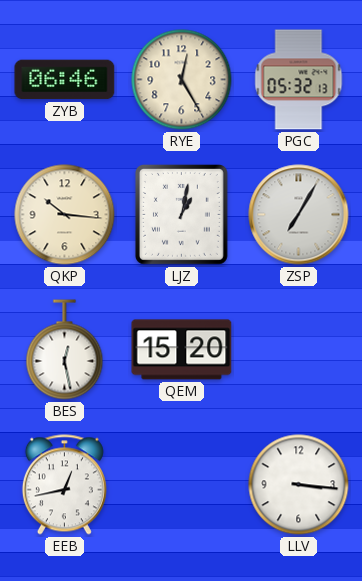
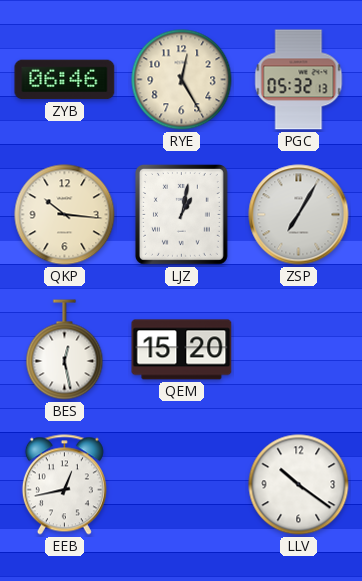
LLV: 3:16 -> 10:21
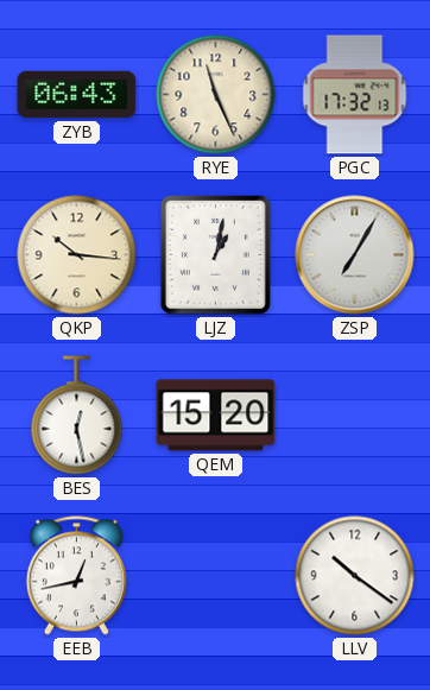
ZYB: 06:46 -> 06:43
RYE: 12:25 -> 11:26
PGC: 05:32 -> 17:32
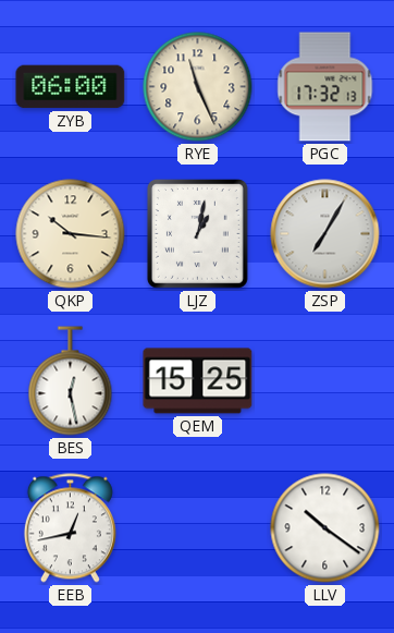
ZYB: 06:43 -> 06:00
QEM: 15:20 -> 15:25
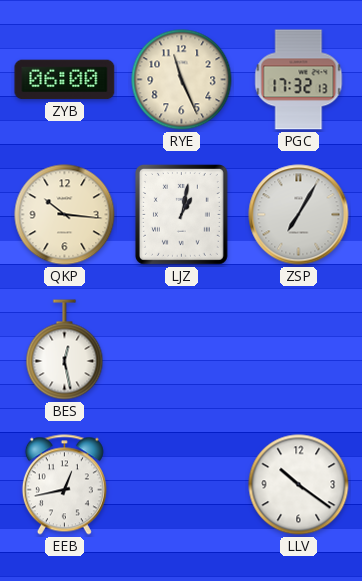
QEM: 15:25 -> none
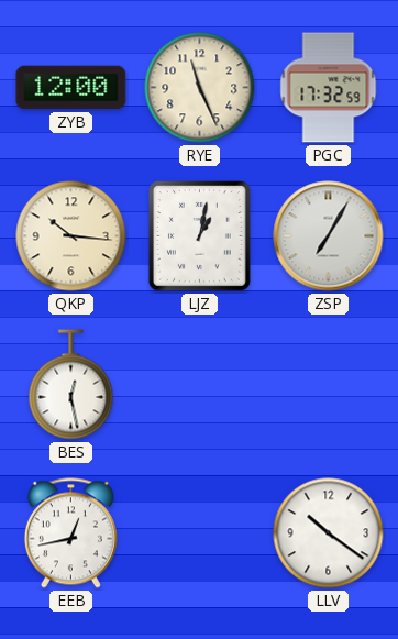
ZYB: 06:00 -> 12:00
PGC: 17:32:13 -> 17:32:59
